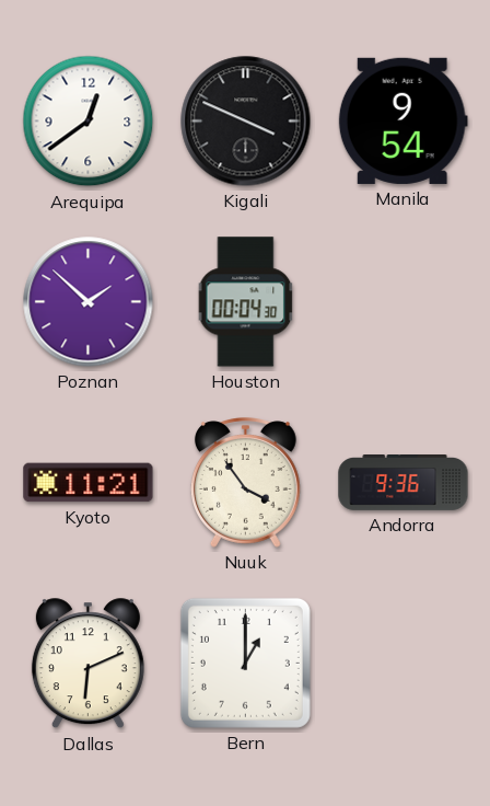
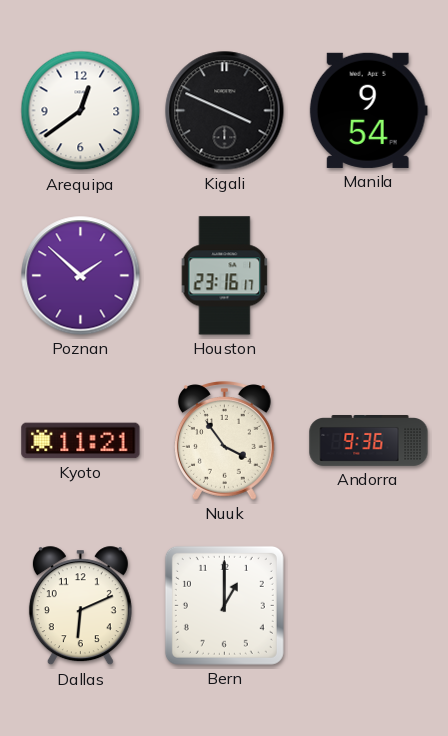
Houston: 00:04 -> 23:16
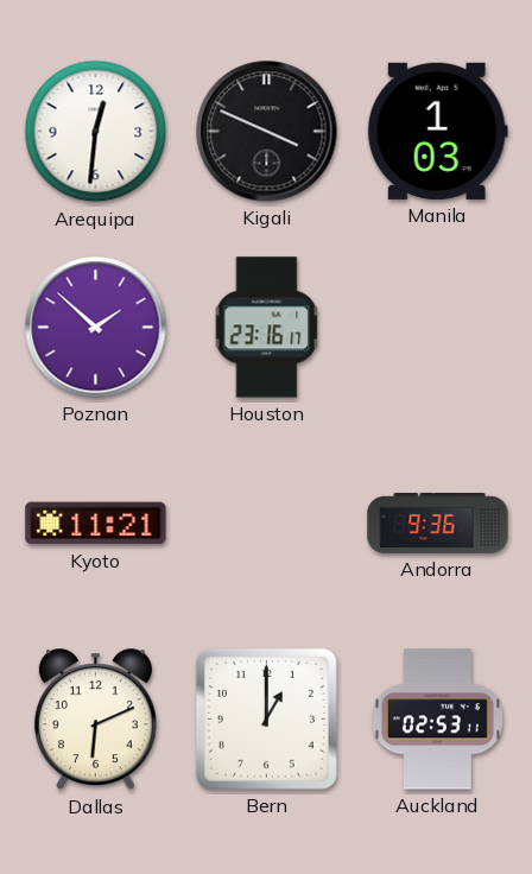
Arequipa: 12:39 -> 12:31
Manila: 9:54 -> 1:03
Nuuk: 3:54 -> none
Auckland: none -> 02:53
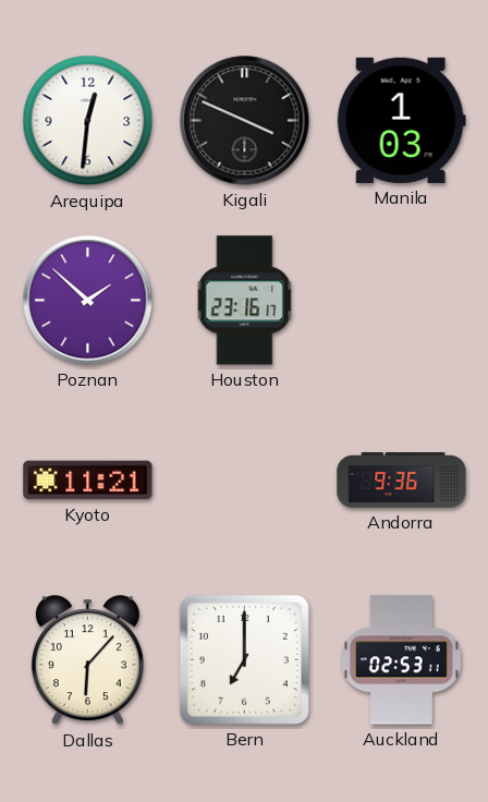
Dallas: 6:11 -> 6:07
Bern: 1:00 -> 7:00
